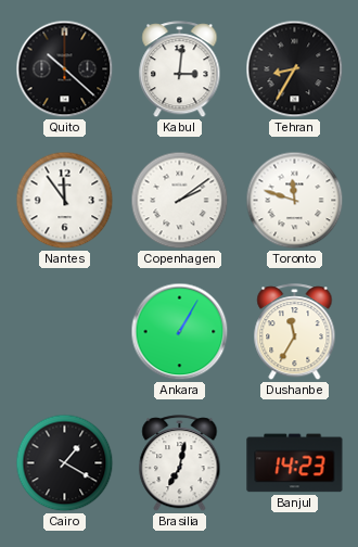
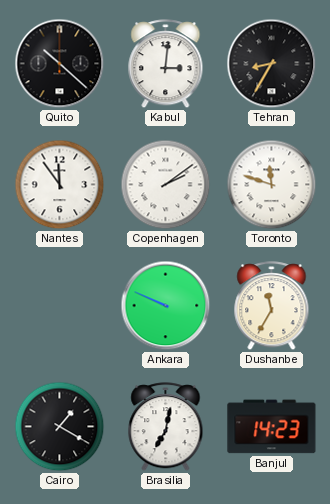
Ankara: 1:05 -> 9:49
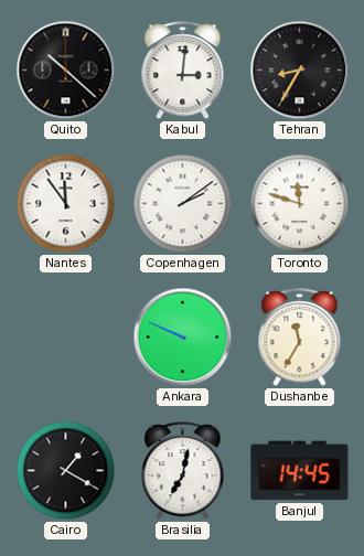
Banjul: 14:23 -> 14:45
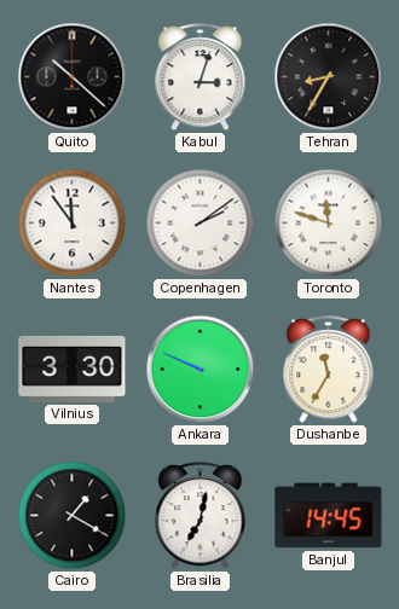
Kabul: 3:01 -> 3:03
Vilnius: none -> 3:30
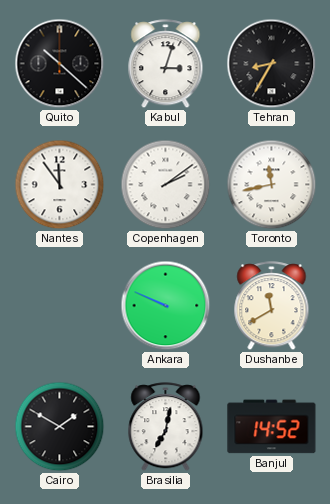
Toronto: 11:48 -> 11:43
Vilnius: 3:30 -> none
Dushanbe: 11:35 -> 11:40
Cairo: 1:20 -> 1:50
Banjul: 14:45 -> 14:52
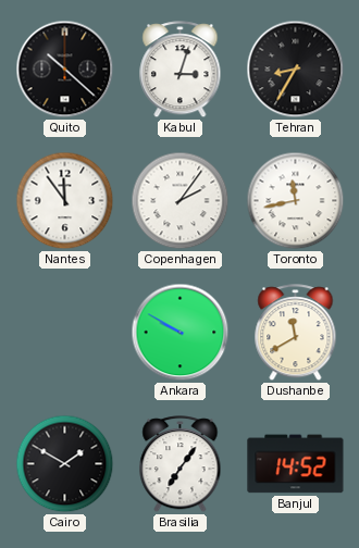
Copenhagen: 2:09 -> 2:06
Ankara: 9:49 -> 9:50
Brasilia: 7:02 -> 7:06
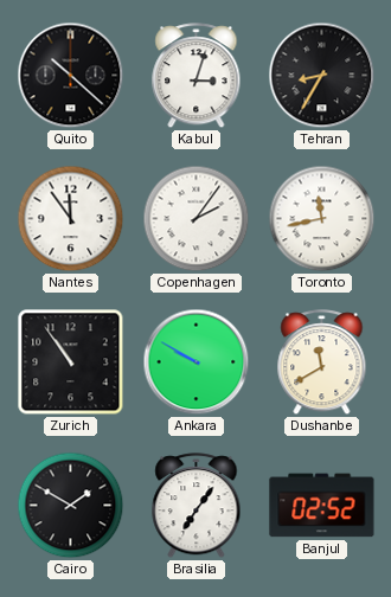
Zurich: none -> 10:54
Banjul: 14:52 -> 02:52
